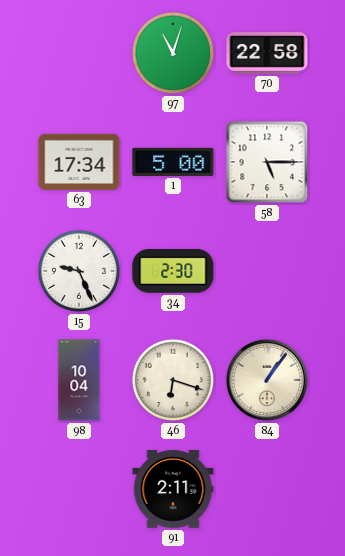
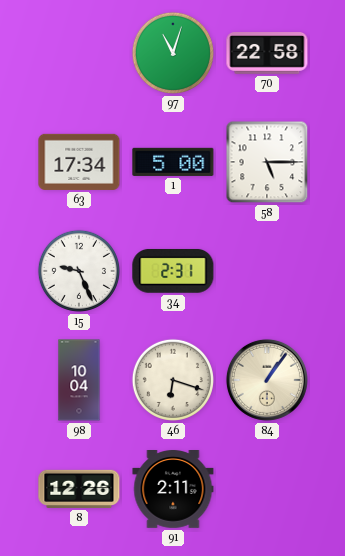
34: 2:30 -> 2:31
8: none -> 12:26
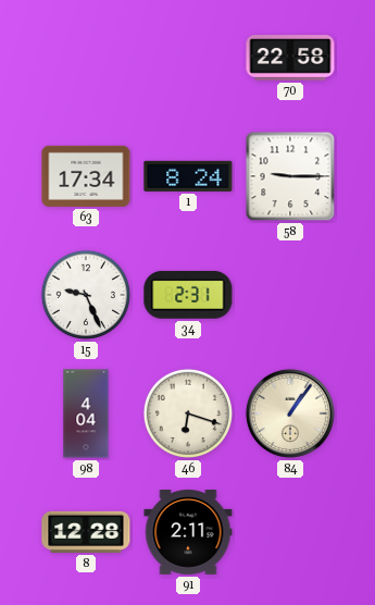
97: 11:03 -> none
1: 5:00 -> 8:24
58: 5:15 -> 9:15
98: 10:04 -> 4:04
8: 12:26 -> 12:28
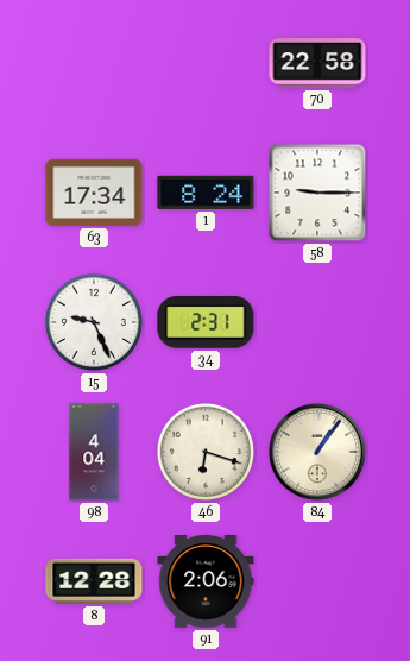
91: 2:11 -> 2:06
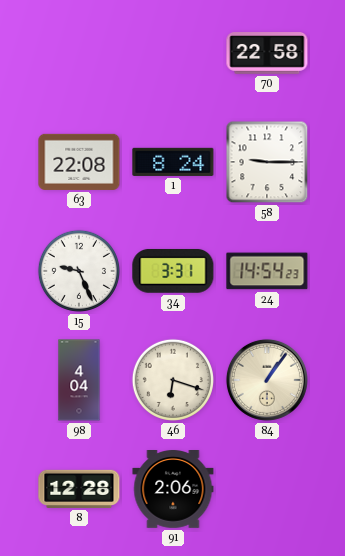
63: 17:34 -> 22:08
34: 2:31 -> 3:31
24: none -> 14:54
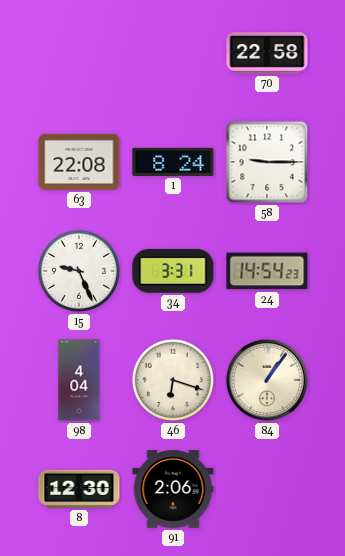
8: 12:28 -> 12:30
